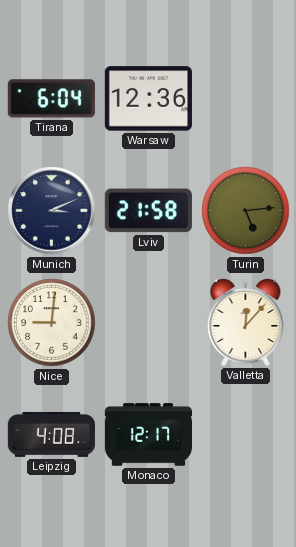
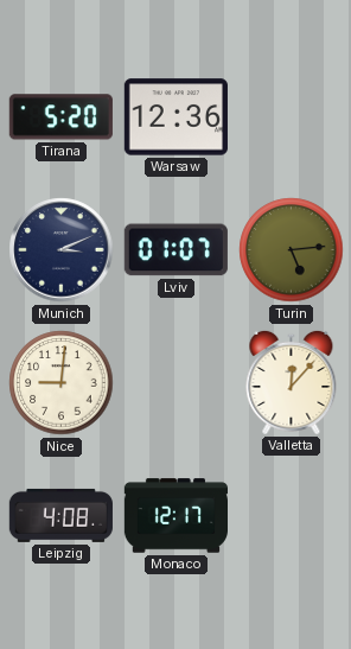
Tirana: 6:04 -> 5:20
Lviv: 21:58 -> 01:07
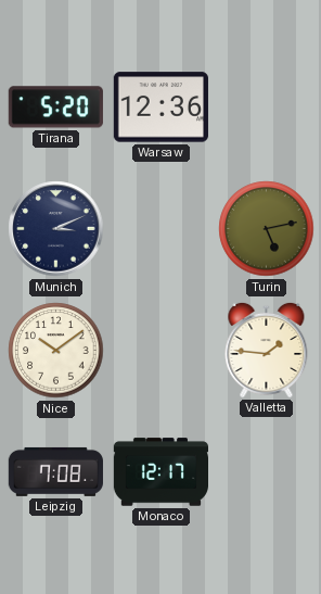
Lviv: 01:07 -> none
Turin: 5:14 -> 5:13
Nice: 9:01 -> 10:09
Valletta: 12:07 -> 1:46
Leipzig: 4:08 -> 7:08
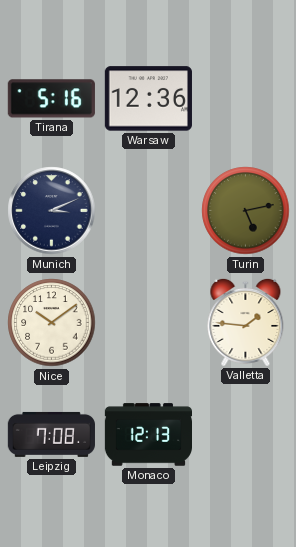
Tirana: 5:20 -> 5:16
Monaco: 12:17 -> 12:13
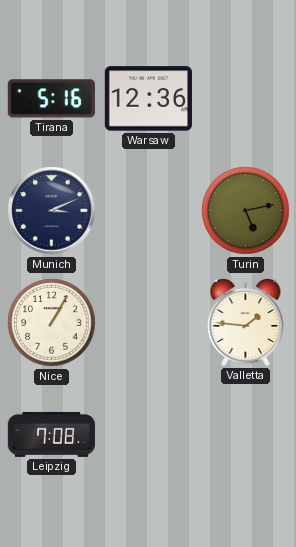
Nice: 10:09 -> 1:05
Monaco: 12:13 -> none
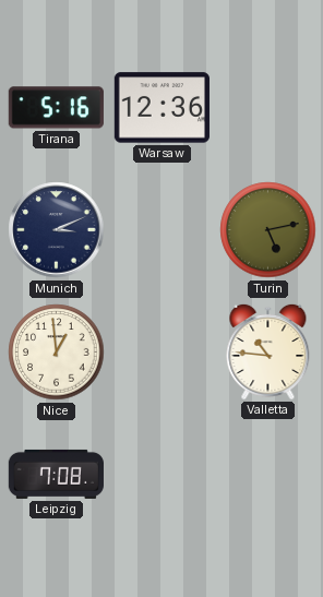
Nice: 1:05 -> 12:59
Valletta: 1:46 -> 10:46
